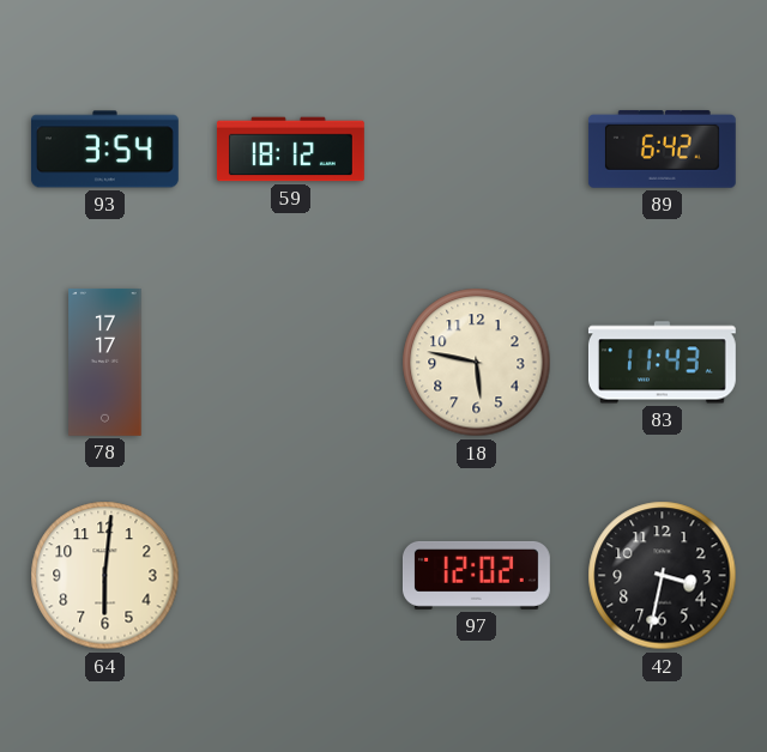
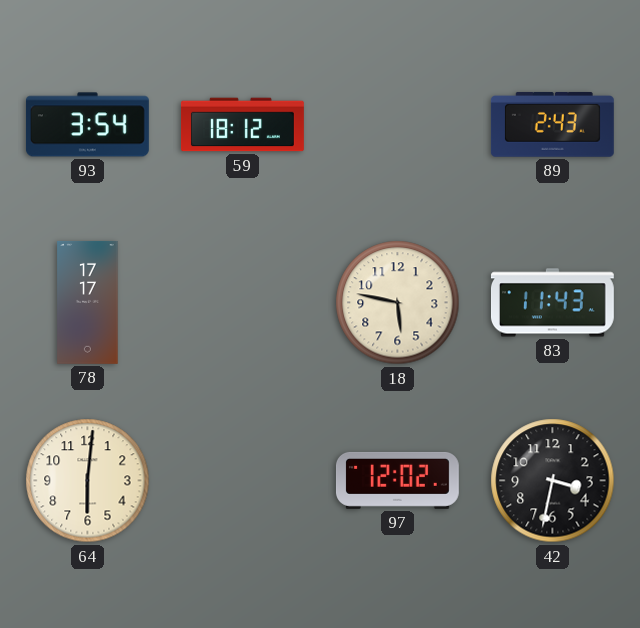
89: 6:42 -> 2:43
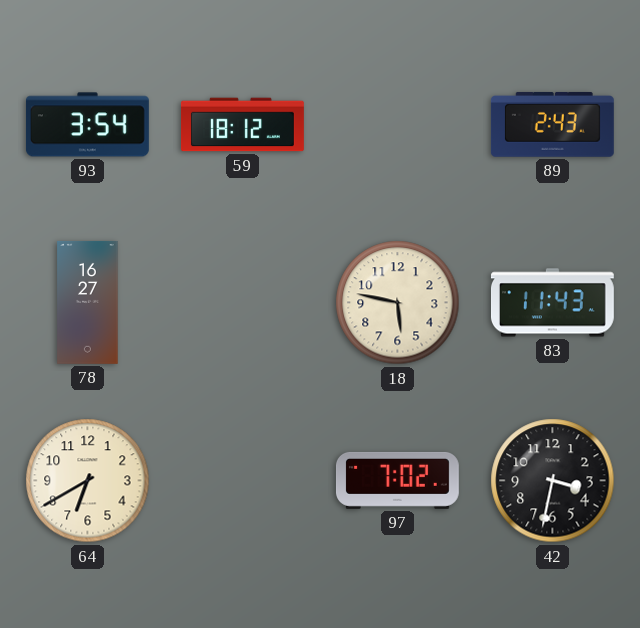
78: 17:17 -> 16:27
64: 6:01 -> 6:40
97: 12:02 -> 7:02
